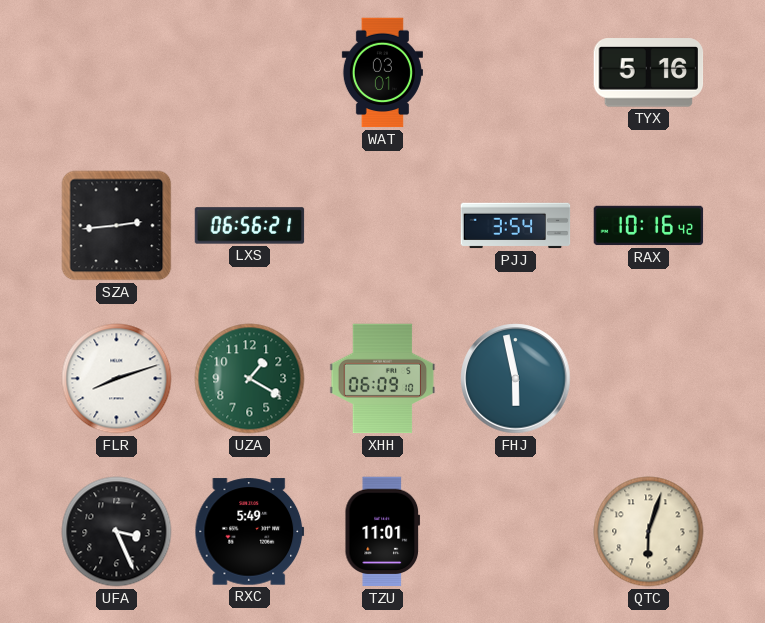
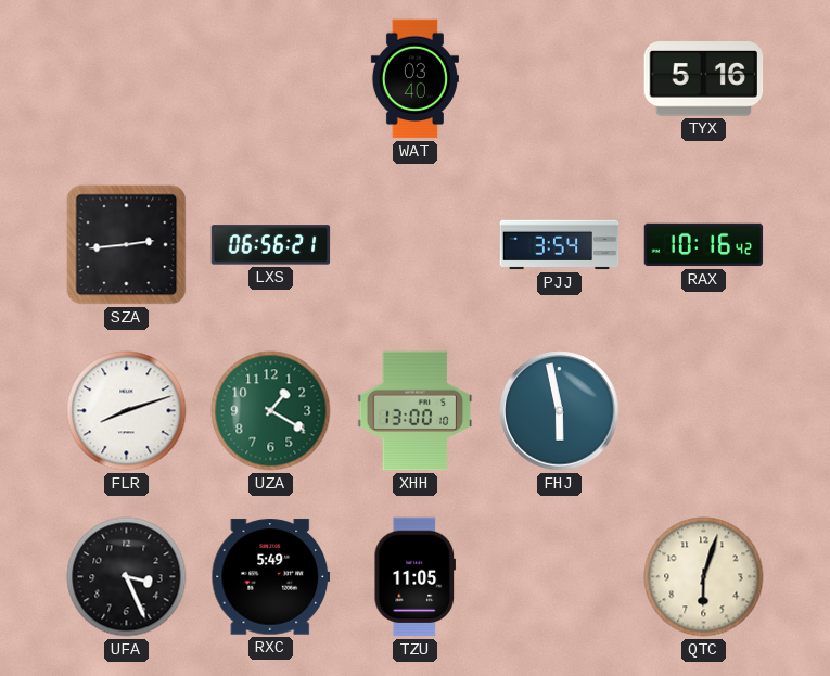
WAT: 03:01 -> 03:40
XHH: 06:09 -> 13:00
TZU: 11:01 -> 11:05
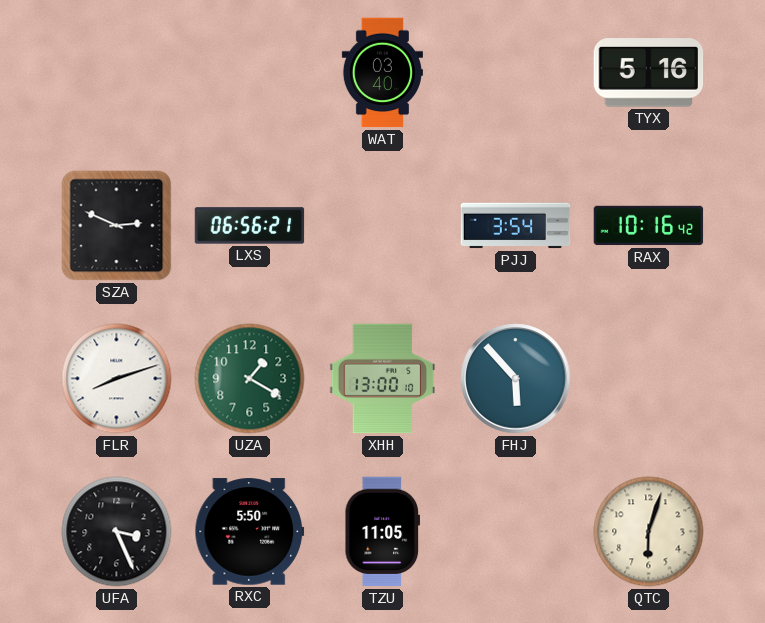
SZA: 2:44 -> 2:49
FHJ: 5:58 -> 5:53
RXC: 5:49 -> 5:50
